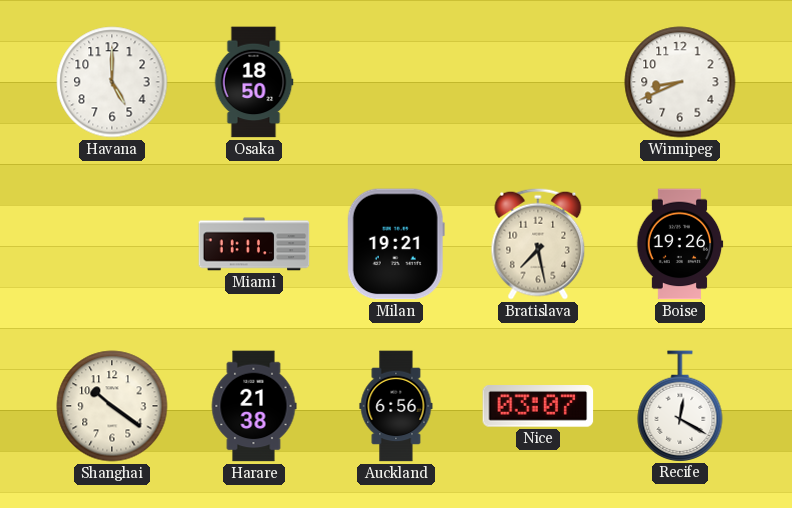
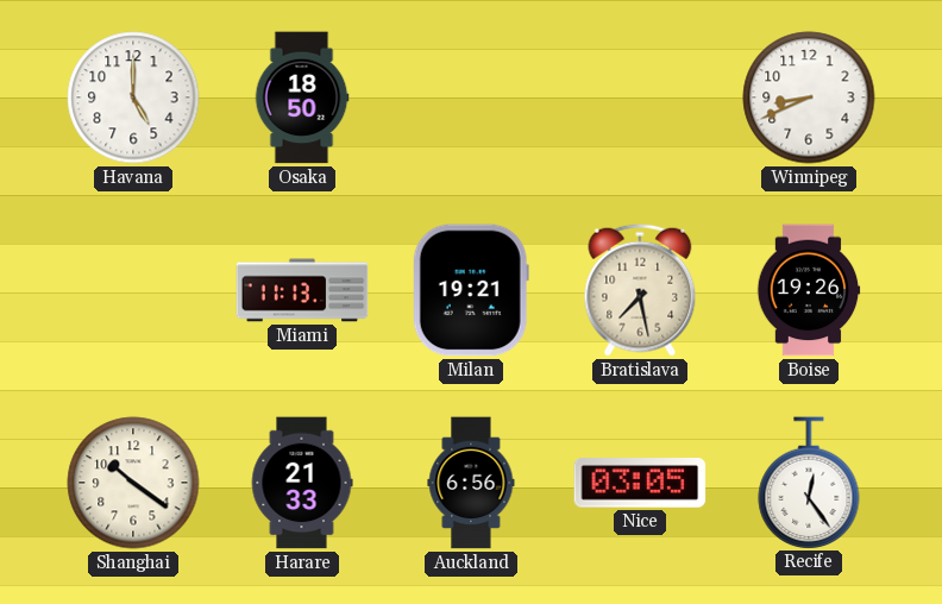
Miami: 11:11 -> 11:13
Harare: 21:38 -> 21:33
Nice: 03:07 -> 03:05
Recife: 12:20 -> 12:24
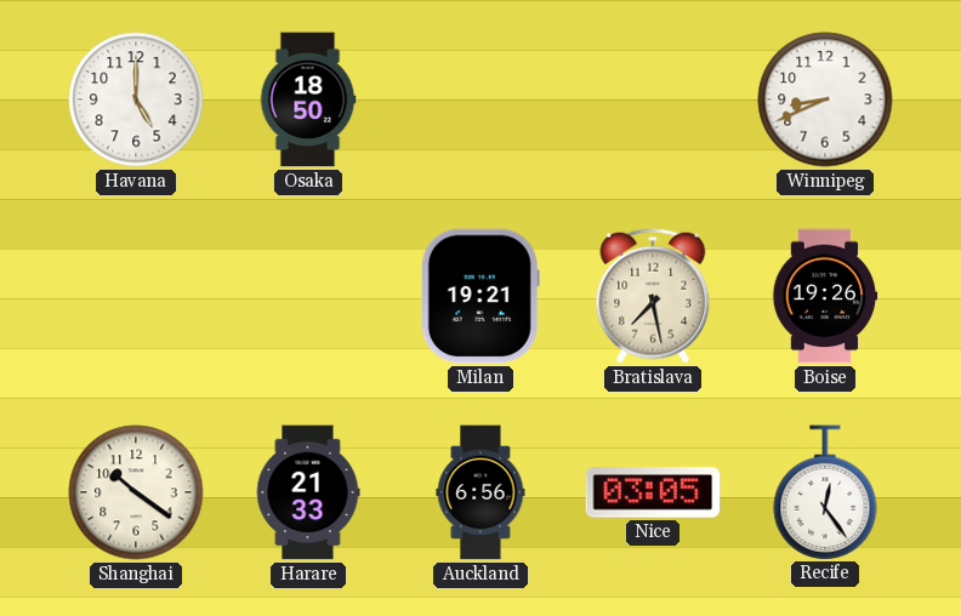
Miami: 11:13 -> none
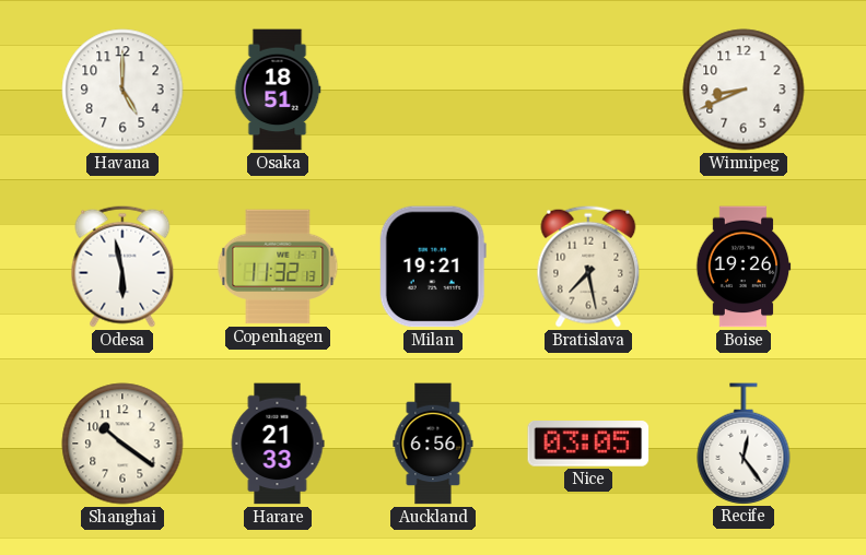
Osaka: 18:50 -> 18:51
Odesa: none -> 5:58
Copenhagen: none -> 11:32
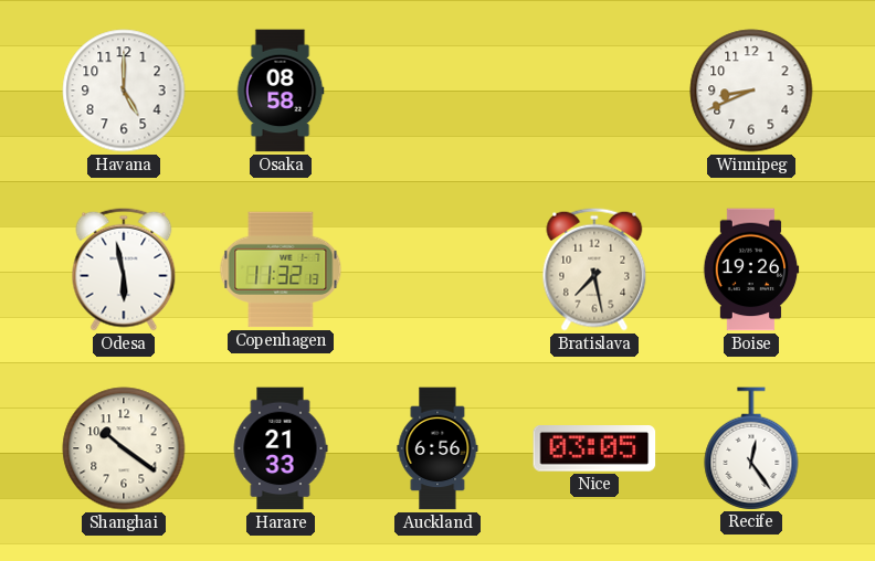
Osaka: 18:51 -> 08:58
Milan: 19:21 -> none
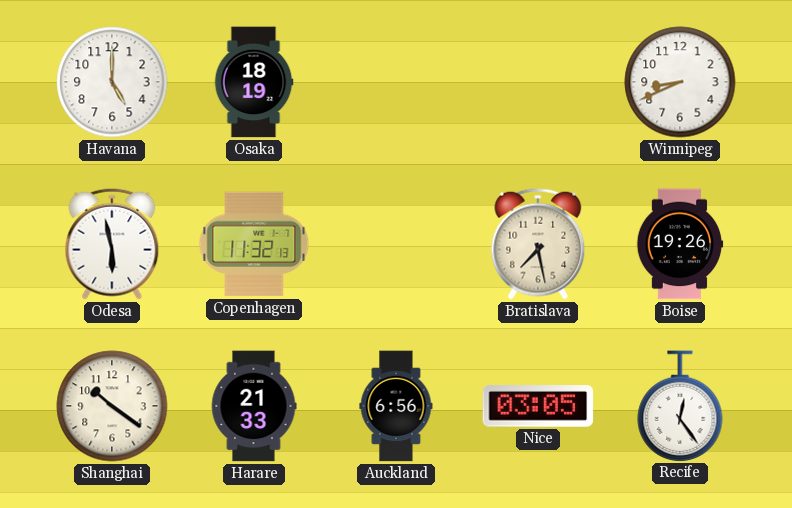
Osaka: 08:58 -> 18:19
